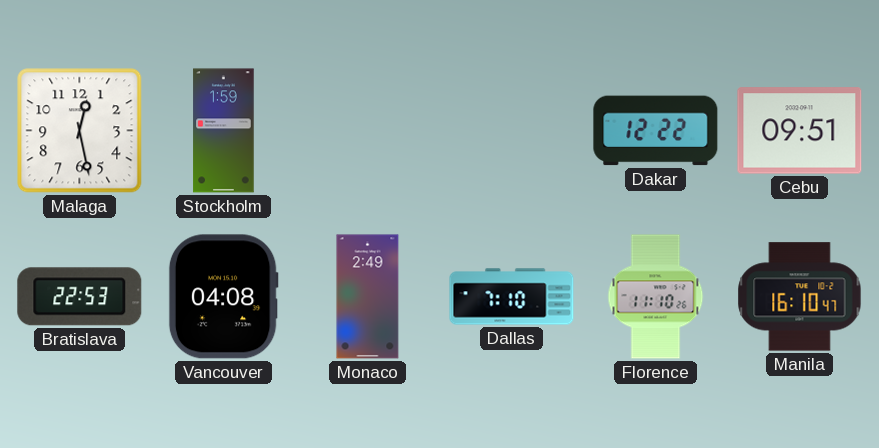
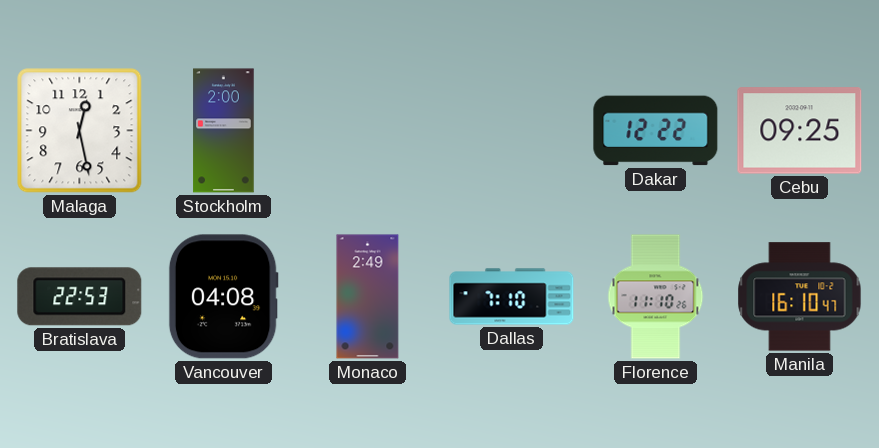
Stockholm: 1:59 -> 2:00
Cebu: 09:51 -> 09:25
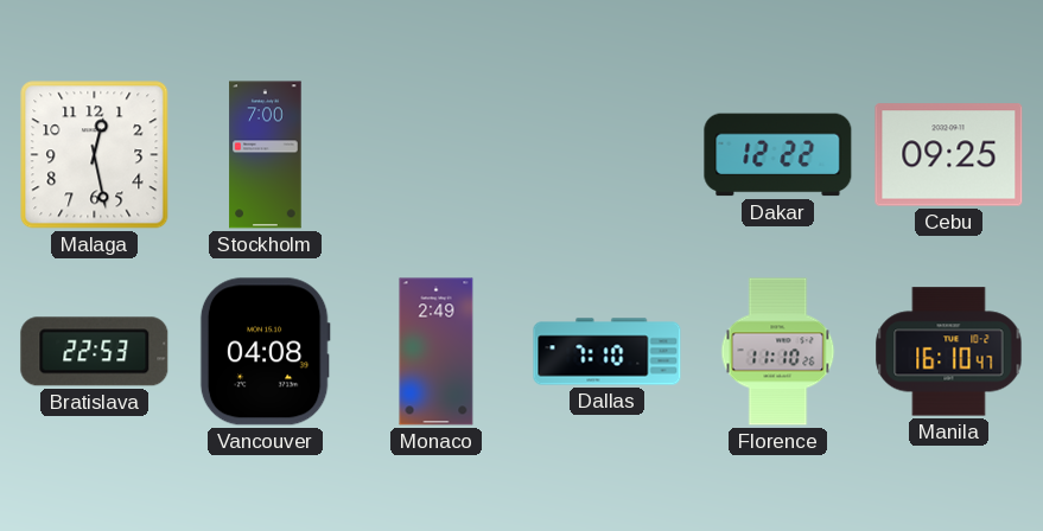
Stockholm: 2:00 -> 7:00
